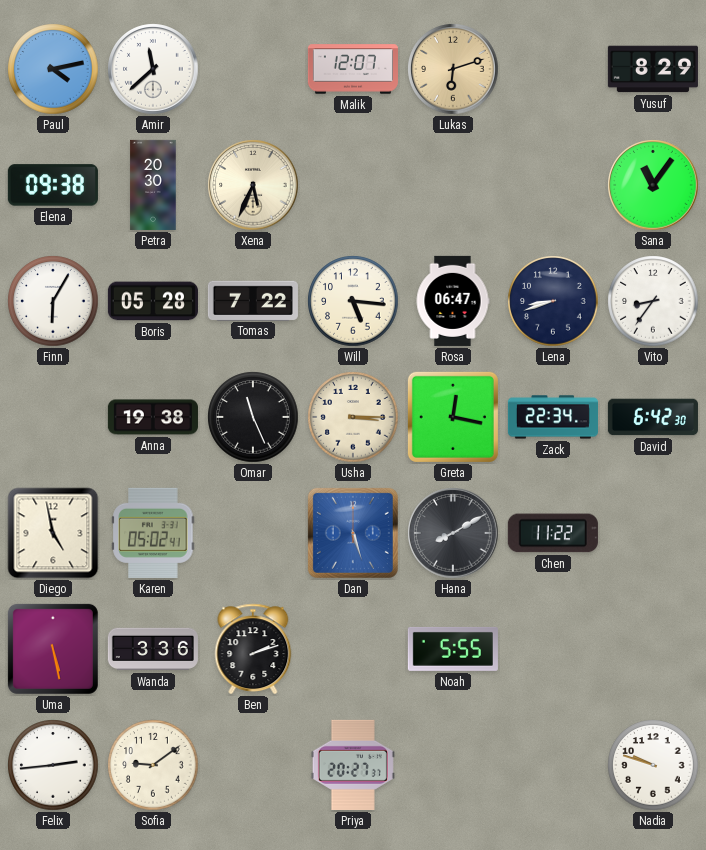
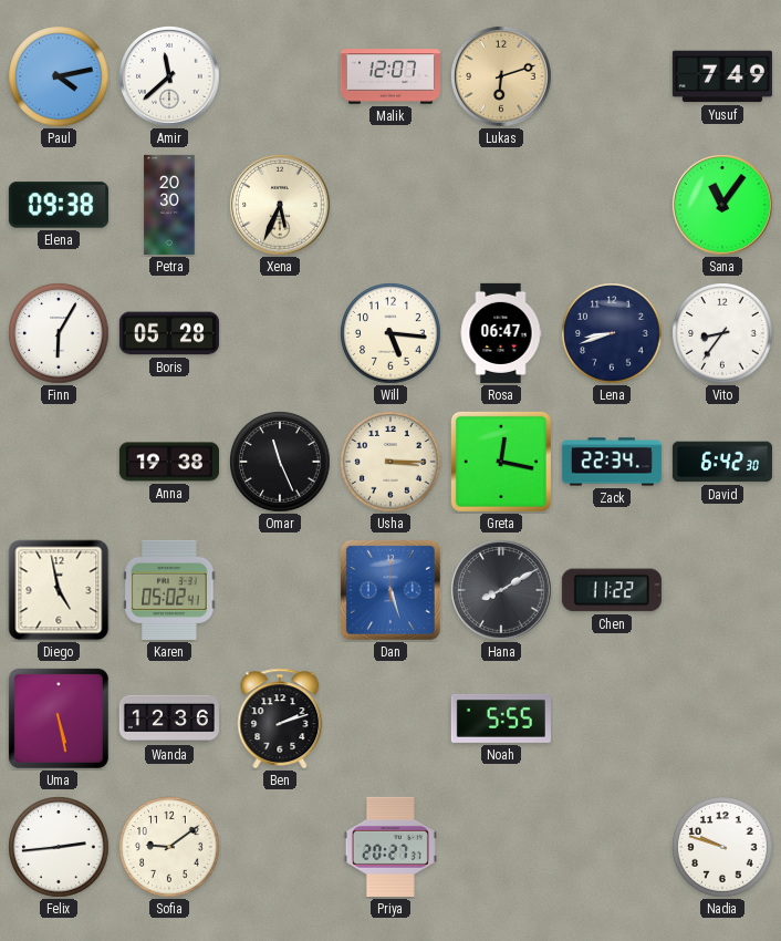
Yusuf: 8:29 -> 7:49
Tomas: 7:22 -> none
Wanda: 3:36 -> 12:36
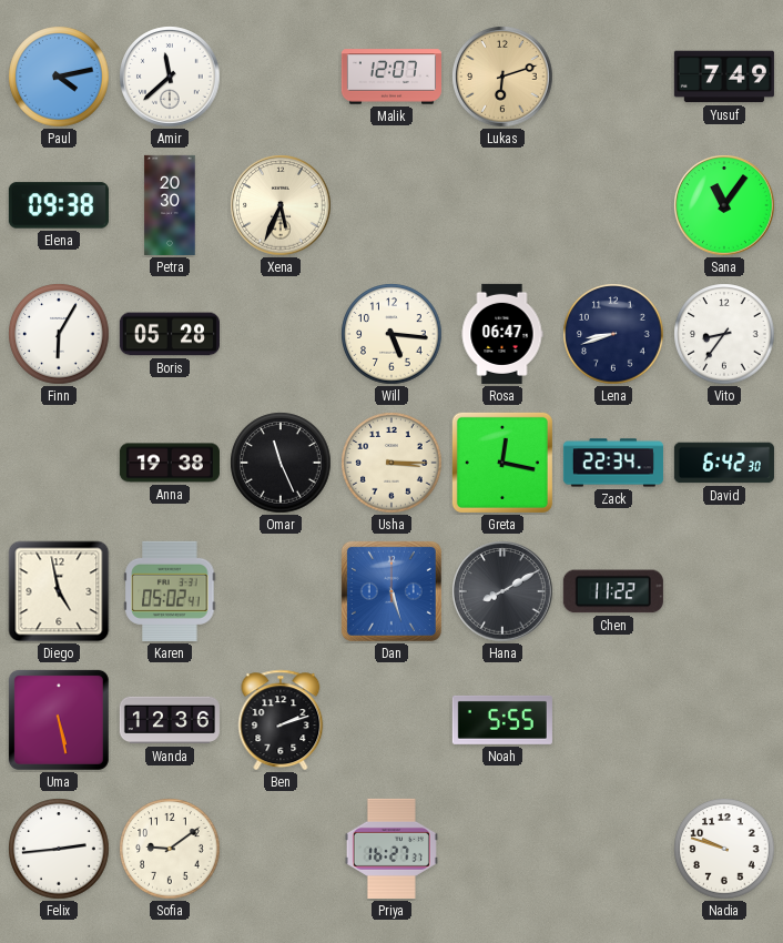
Priya: 20:27 -> 16:27
